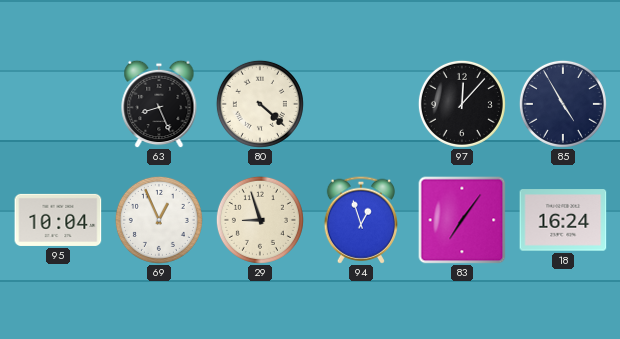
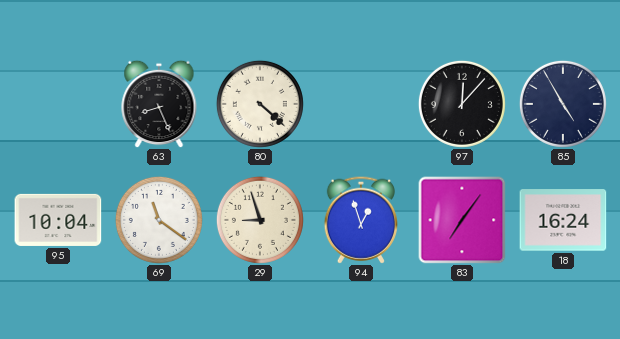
69: 12:56 -> 11:21
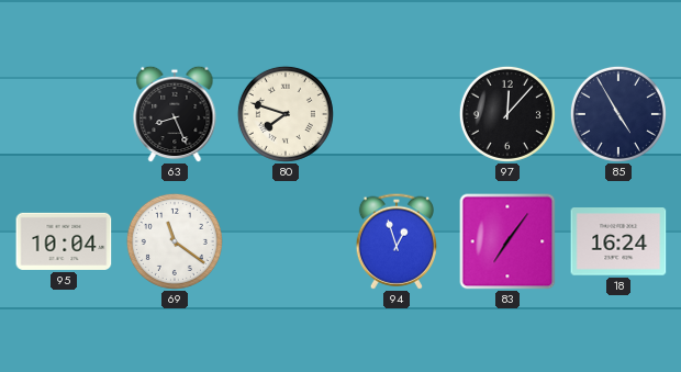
80: 4:22 -> 7:48
29: 8:57 -> none
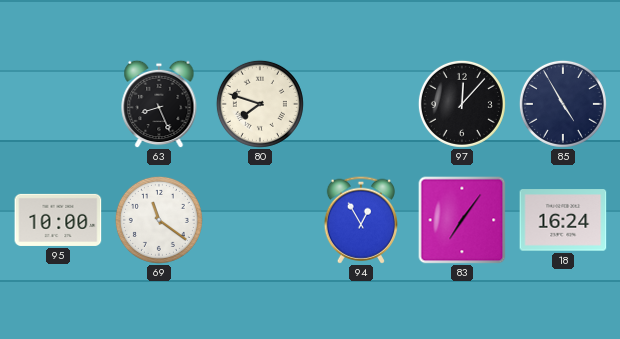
95: 10:04 -> 10:00
94: 12:57 -> 12:55
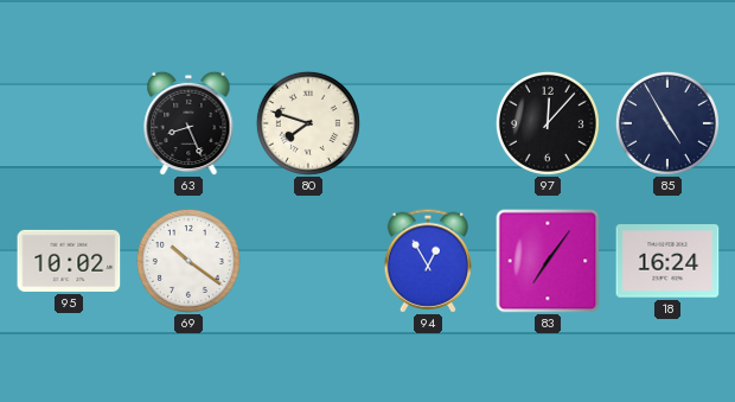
95: 10:00 -> 10:02
69: 11:21 -> 10:21
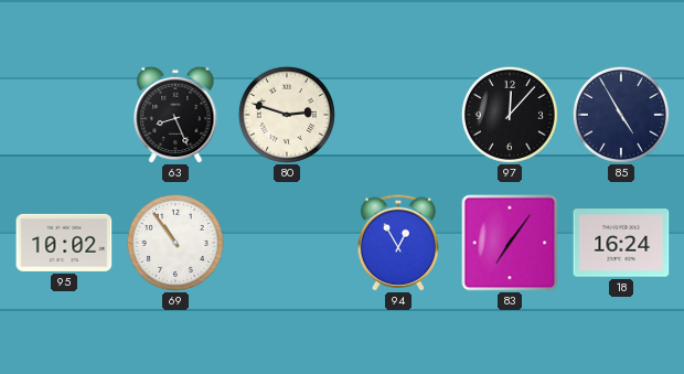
80: 7:48 -> 2:48
69: 10:21 -> 10:54
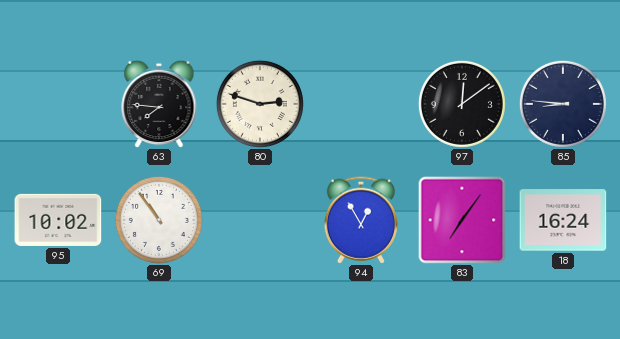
63: 8:26 -> 7:46
97: 12:07 -> 12:09
85: 4:55 -> 8:46
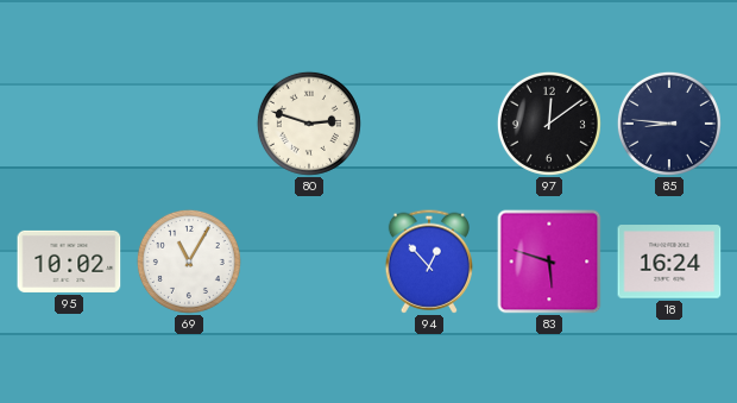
63: 7:46 -> none
69: 10:54 -> 11:05
94: 12:55 -> 12:53
83: 7:06 -> 5:48
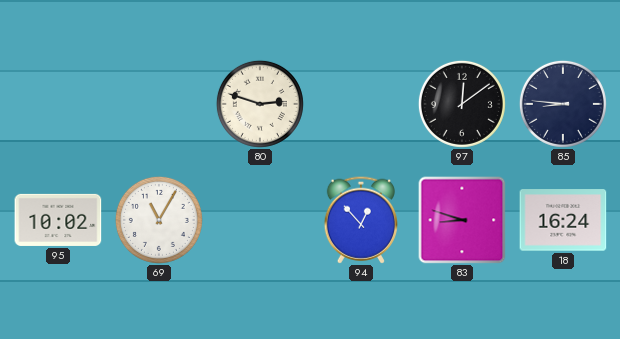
83: 5:48 -> 8:48
